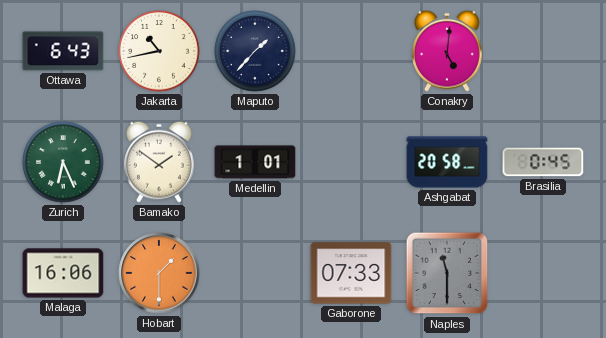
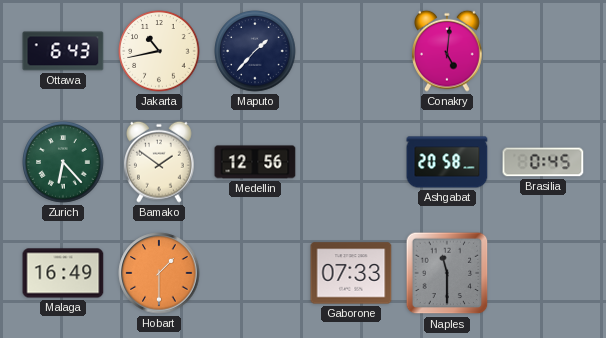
Zurich: 6:26 -> 6:23
Medellin: 1:01 -> 12:56
Malaga: 16:06 -> 16:49
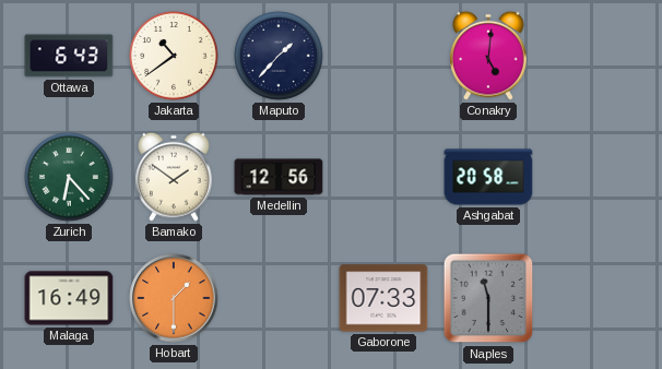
Jakarta: 10:43 -> 10:39
Brasilia: 0:45 -> none
